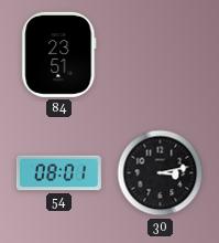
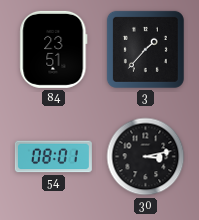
3: none -> 1:37
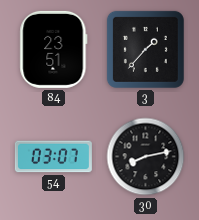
54: 08:01 -> 03:07
30: 3:13 -> 8:13
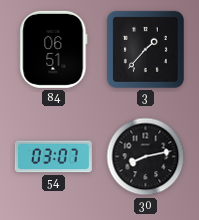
84: 23:51 -> 06:51
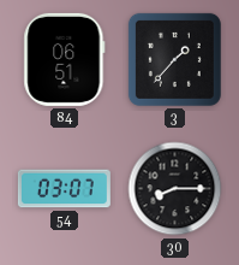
30: 8:13 -> 8:15
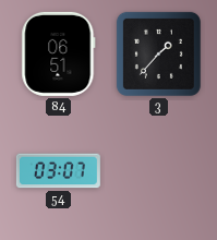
30: 8:15 -> none
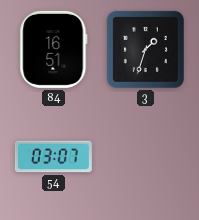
84: 06:51 -> 16:51
3: 1:37 -> 1:33
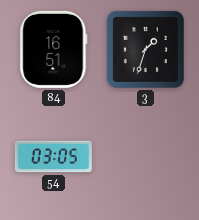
54: 03:07 -> 03:05
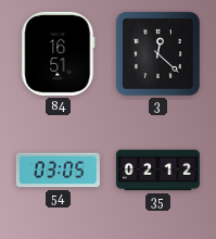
3: 1:33 -> 12:22
35: none -> 02:12
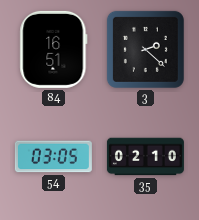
3: 12:22 -> 2:22
35: 02:12 -> 02:10
